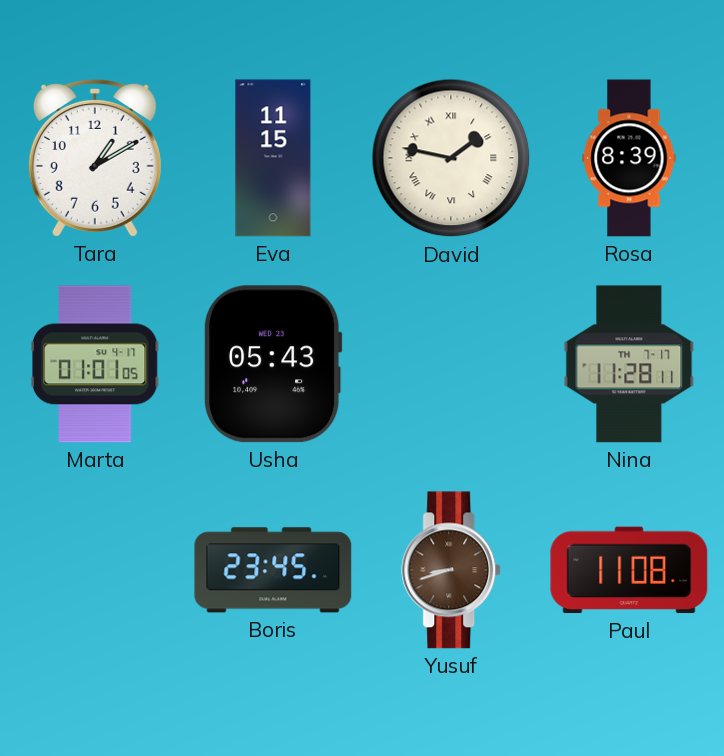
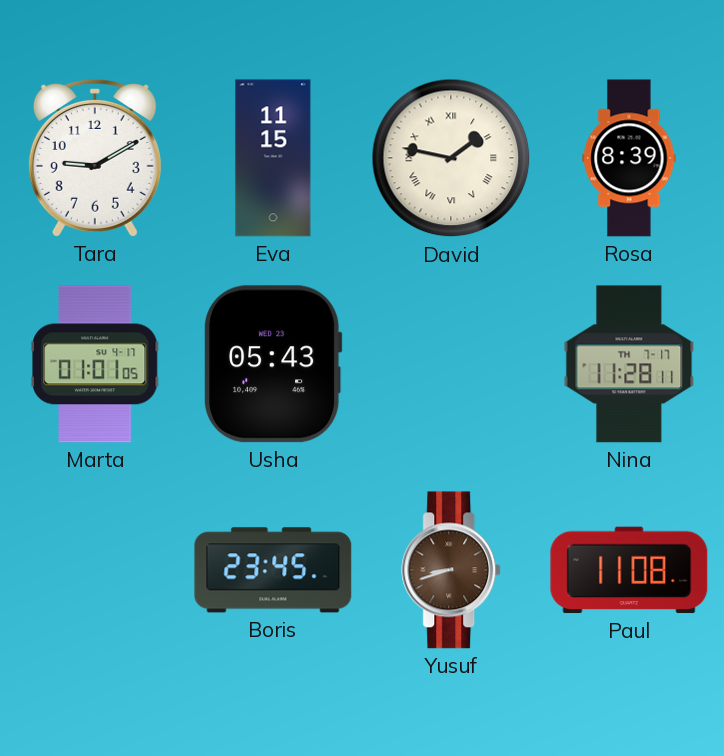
Tara: 1:10 -> 9:10
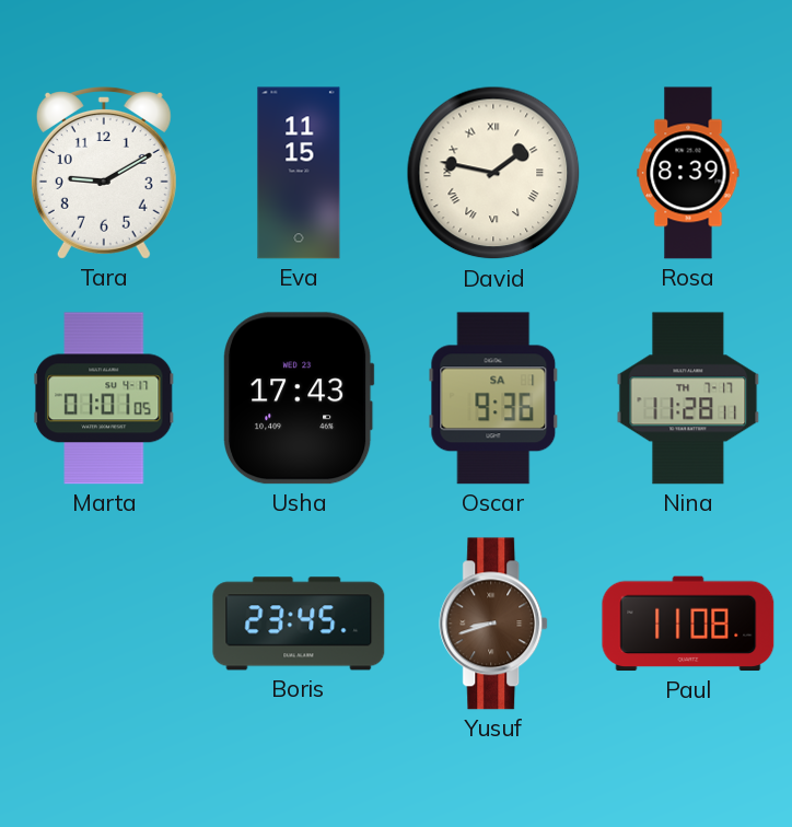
Usha: 05:43 -> 17:43
Oscar: none -> 9:36
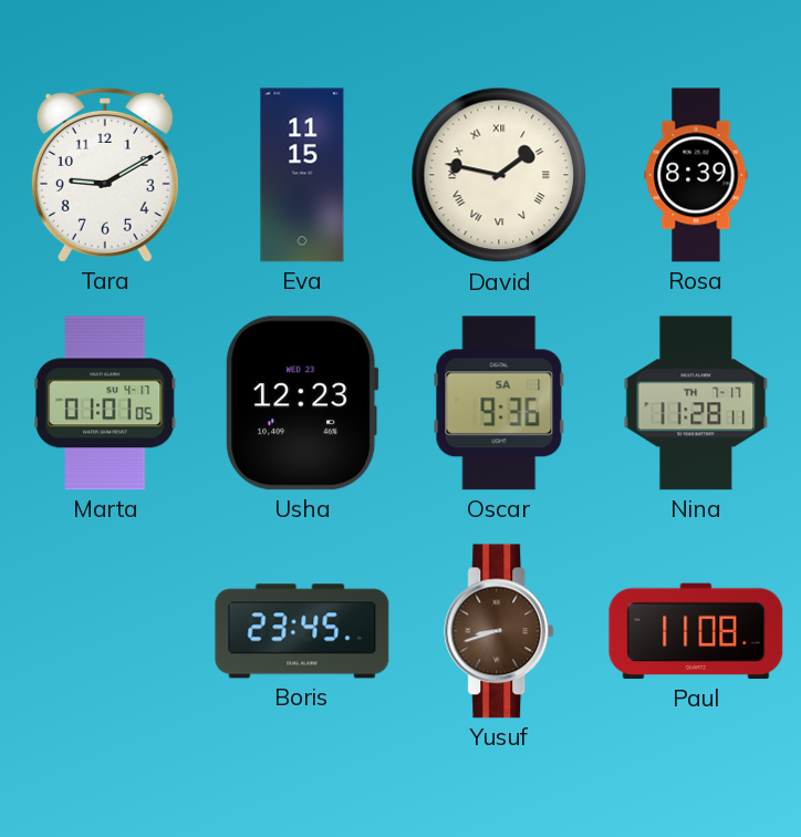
Usha: 17:43 -> 12:23
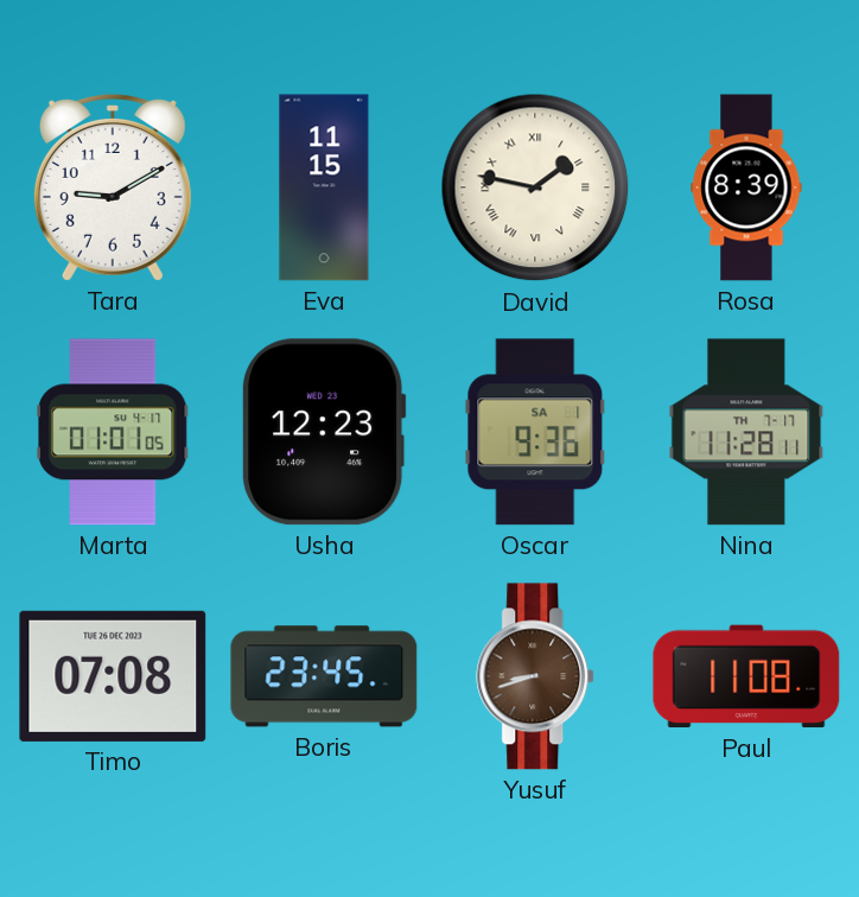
Timo: none -> 07:08
